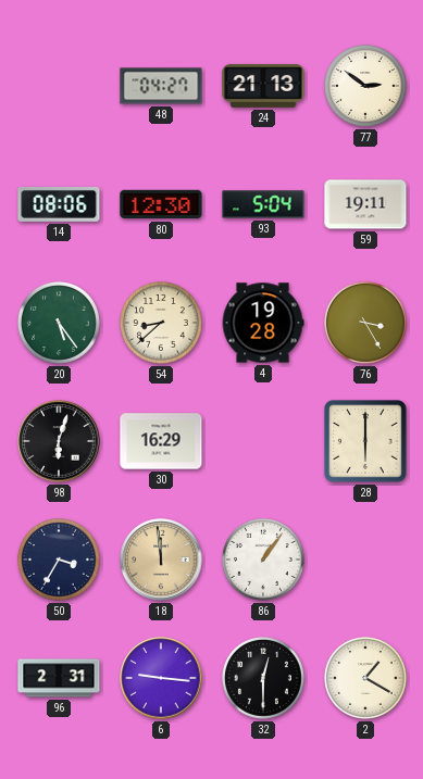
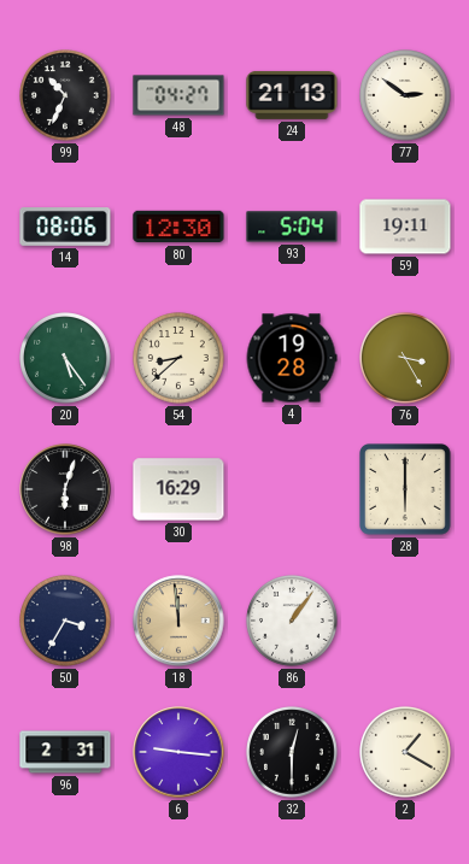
99: none -> 10:34
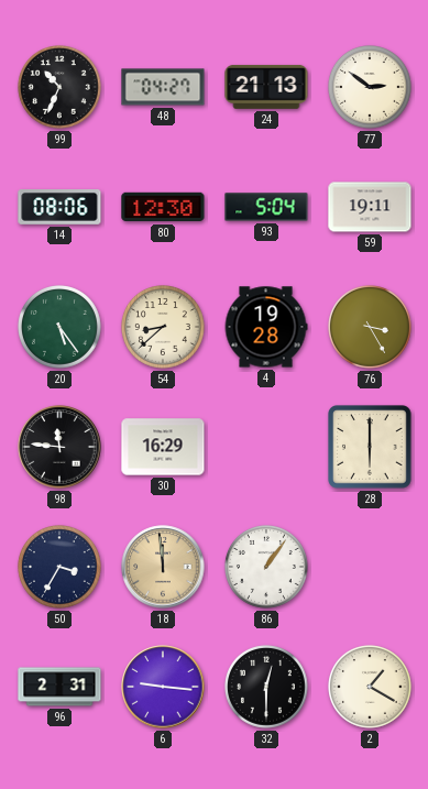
98: 6:03 -> 11:46
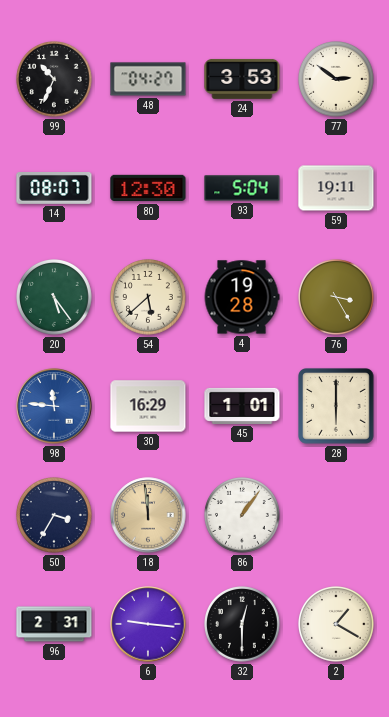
24: 21:13 -> 3:53
14: 08:06 -> 08:07
54: 8:38 -> 5:38
98 dial: black -> blue
45: none -> 1:01
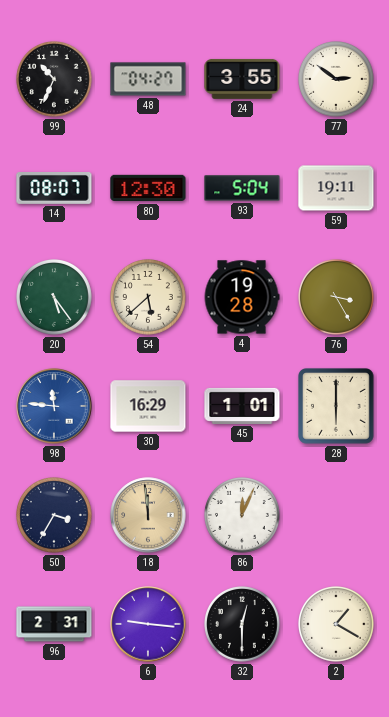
24: 3:53 -> 3:55
86: 1:06 -> 12:04
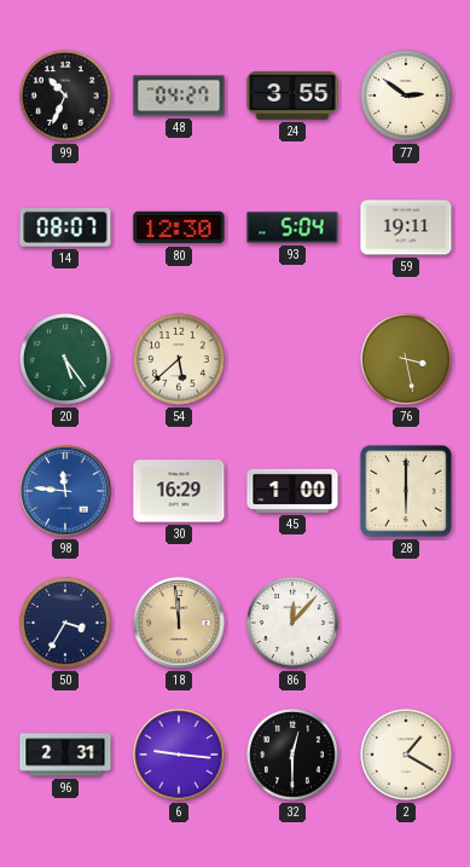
4: 19:28 -> none
76: 3:25 -> 3:28
45: 1:01 -> 1:00
86: 12:04 -> 12:07
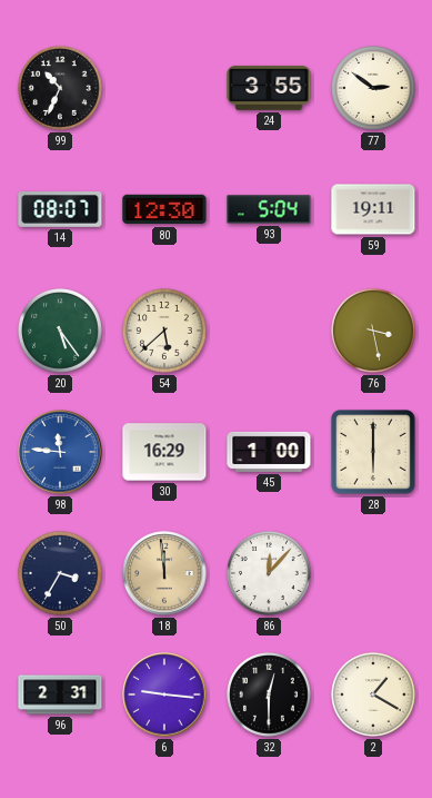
48: 04:27 -> none
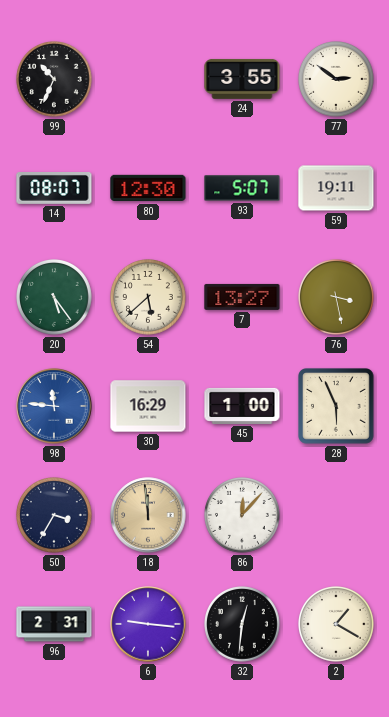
93: 5:04 -> 5:07
7: none -> 13:27
28: 6:00 -> 5:56
32: 12:30 -> 12:31
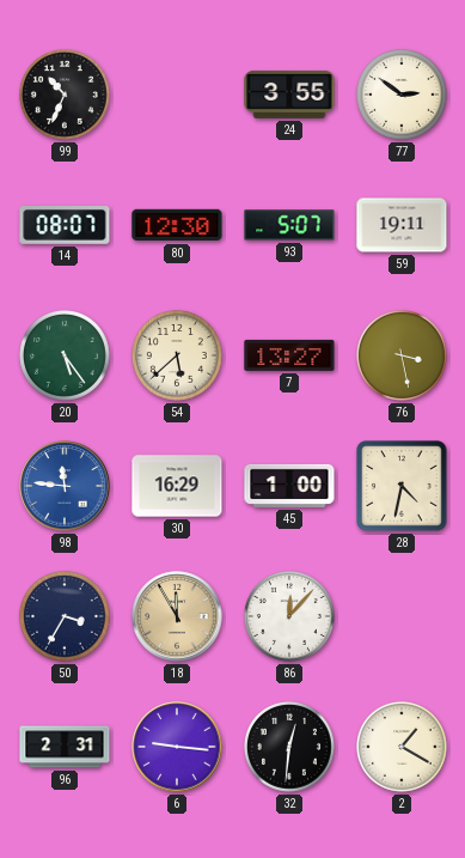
28: 5:56 -> 4:32
18: 11:59 -> 11:55
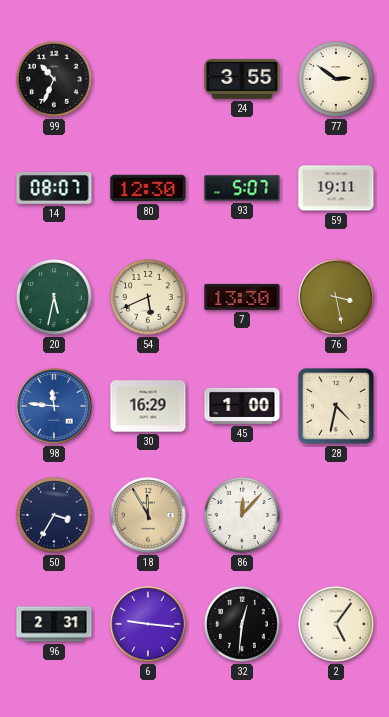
20: 5:24 -> 5:32
54: 5:38 -> 5:41
7: 13:27 -> 13:30
2: 1:20 -> 5:06
